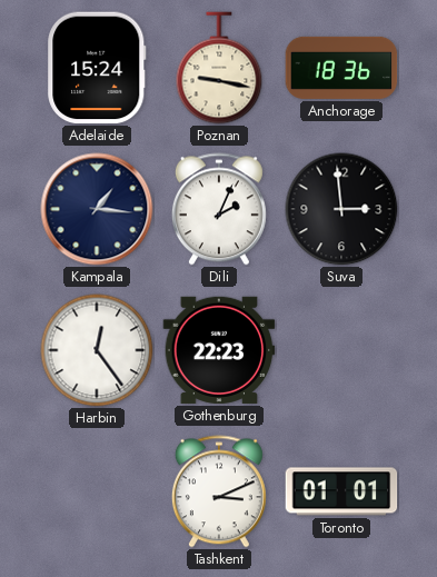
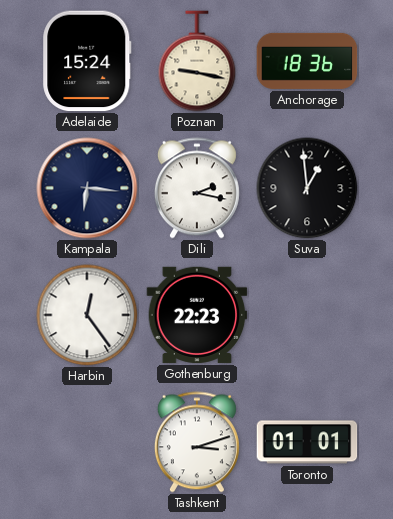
Kampala: 1:16 -> 6:16
Dili: 2:04 -> 2:17
Suva: 2:59 -> 12:59
Tashkent: 3:11 -> 3:12
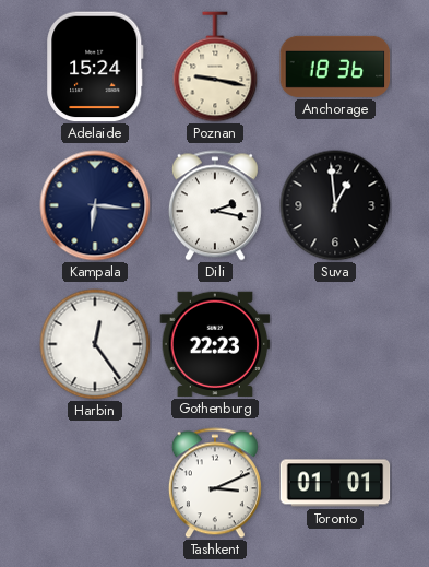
Tashkent: 3:12 -> 3:11
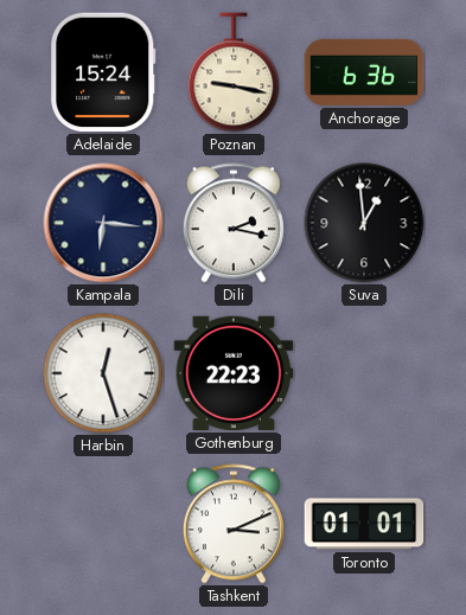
Anchorage: 18:36 -> 6:36
Harbin: 12:24 -> 12:27
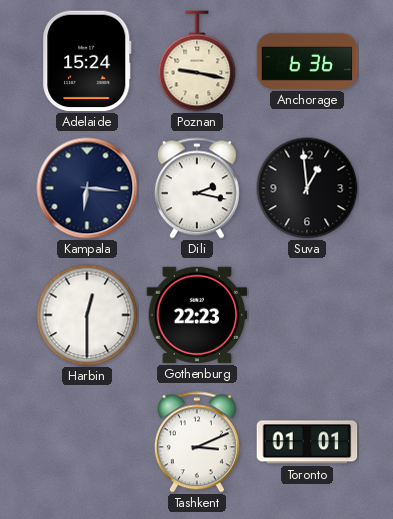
Harbin: 12:27 -> 12:30
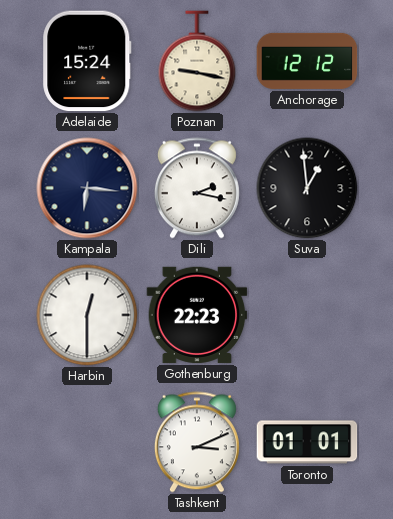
Anchorage: 6:36 -> 12:12
